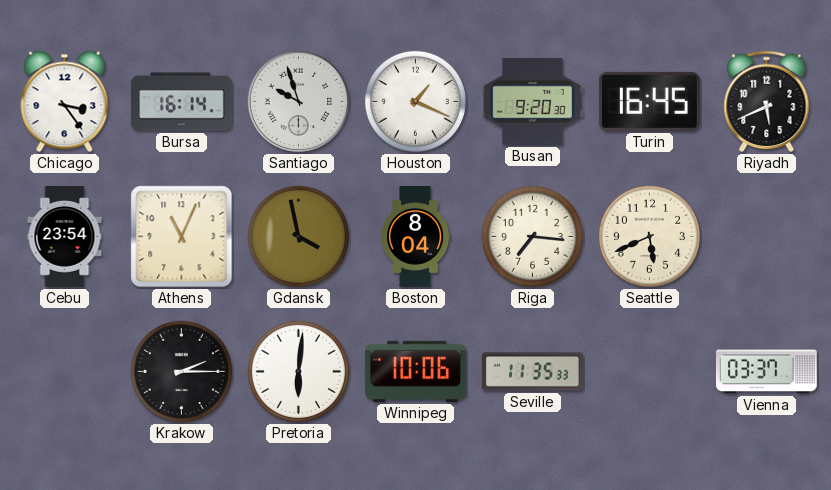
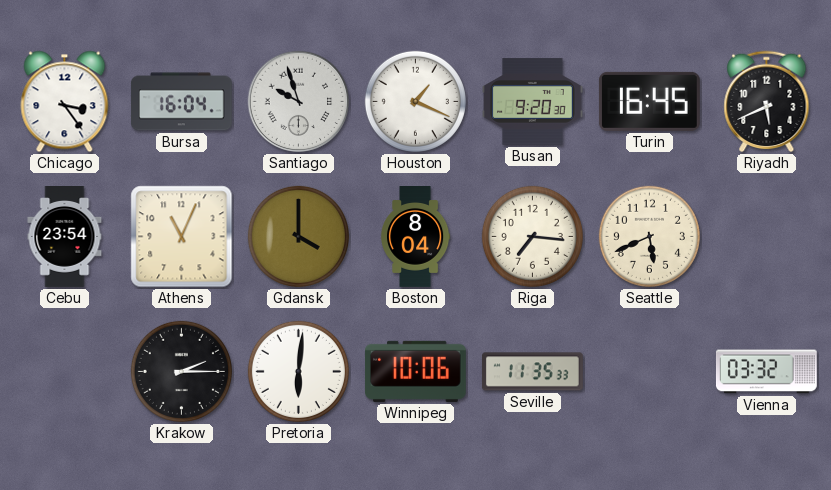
Bursa: 16:14 -> 16:04
Gdansk: 3:58 -> 4:00
Vienna: 03:37 -> 03:32
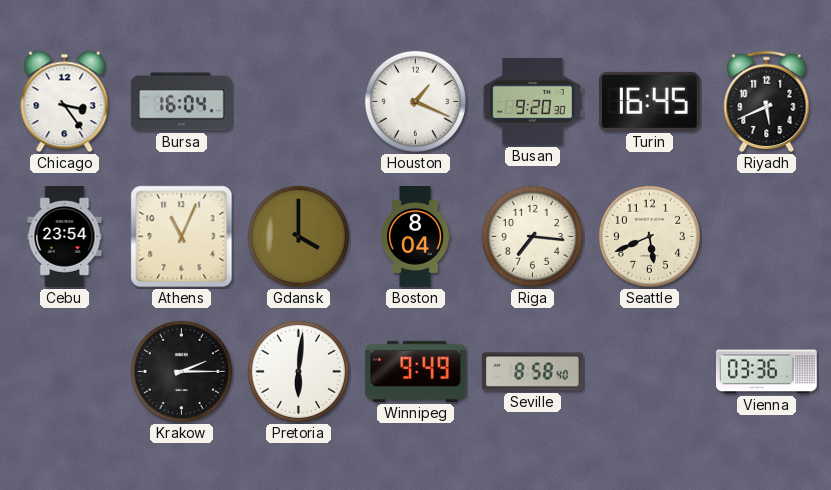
Santiago: 9:57 -> none
Winnipeg: 10:06 -> 9:49
Seville: 11:35 -> 8:58
Vienna: 03:32 -> 03:36
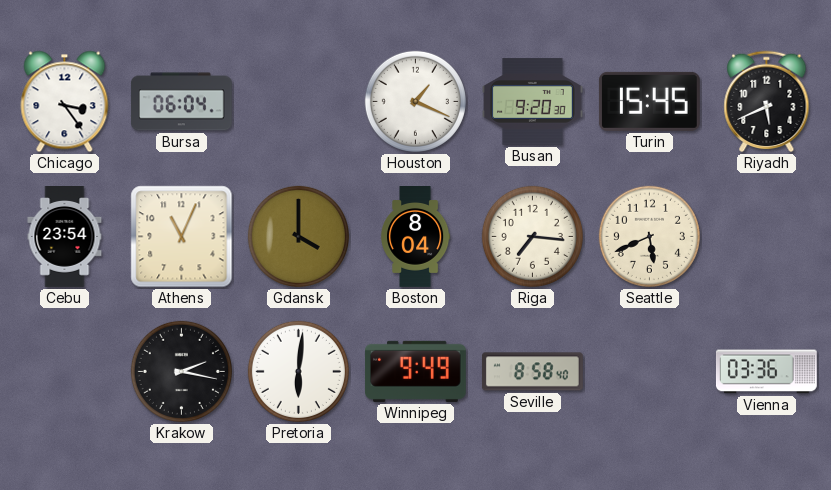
Bursa: 16:04 -> 06:04
Turin: 16:45 -> 15:45
Krakow: 2:15 -> 2:17
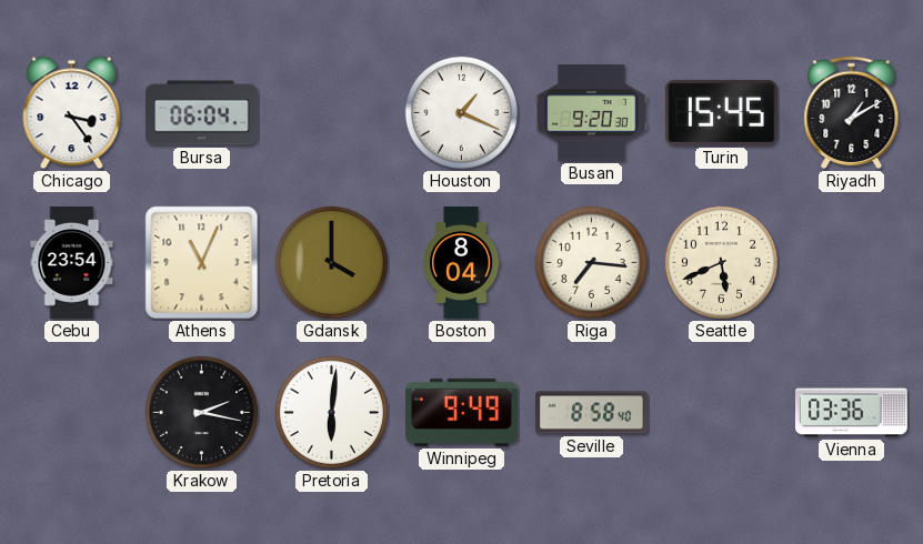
Riyadh: 5:41 -> 1:10
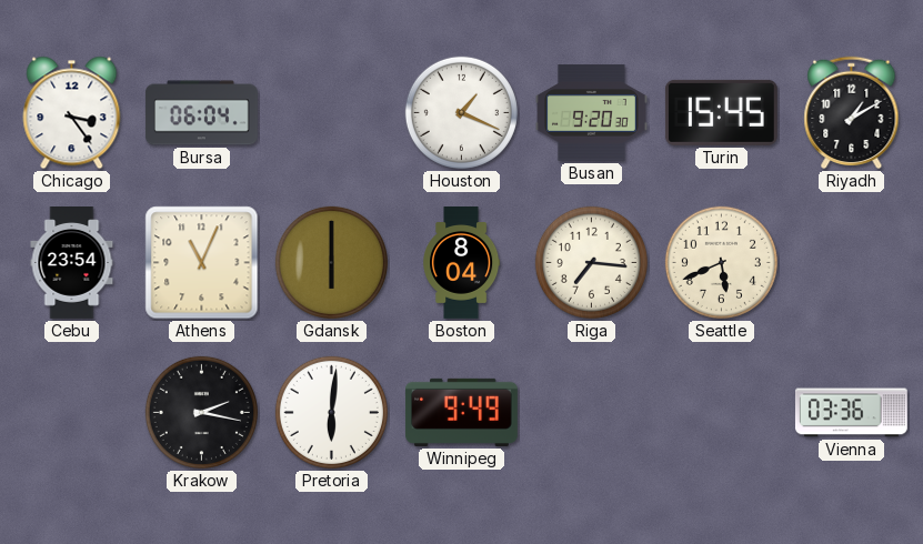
Gdansk: 4:00 -> 6:00
Seville: 8:58 -> none
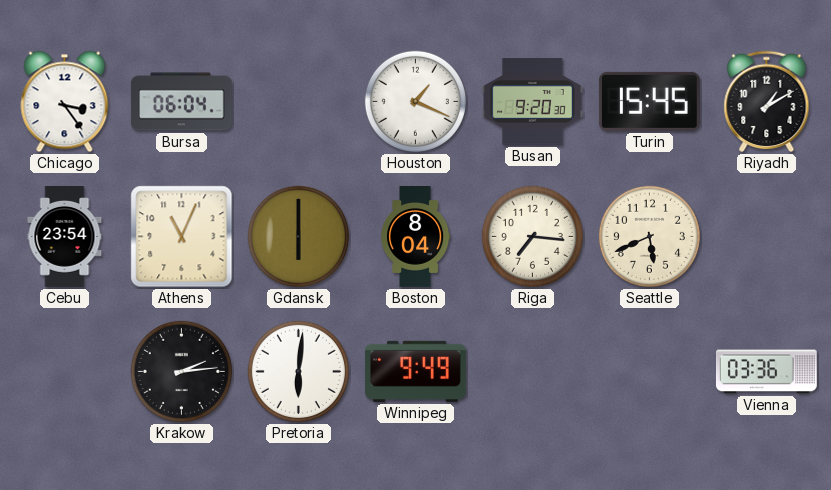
Krakow: 2:17 -> 2:14
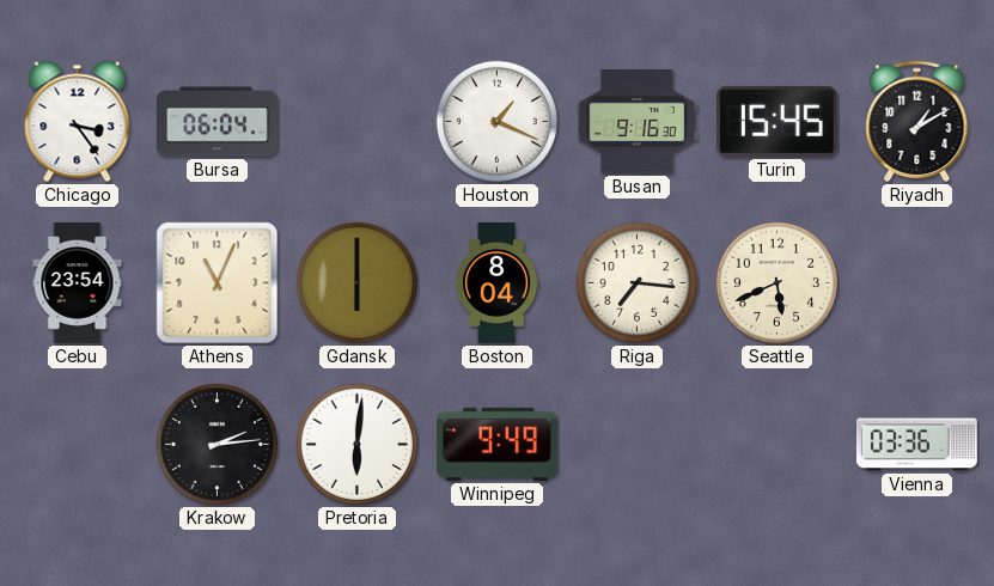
Busan: 9:20 -> 9:16
